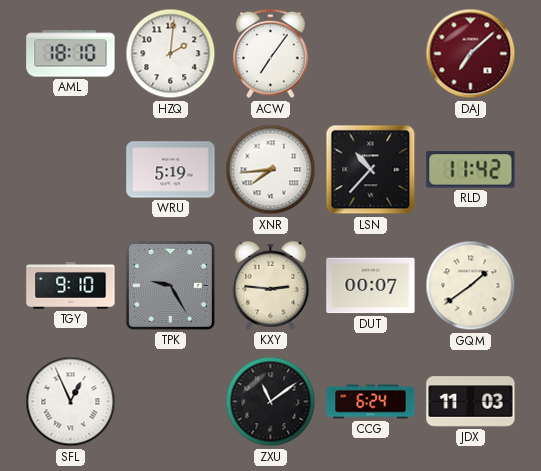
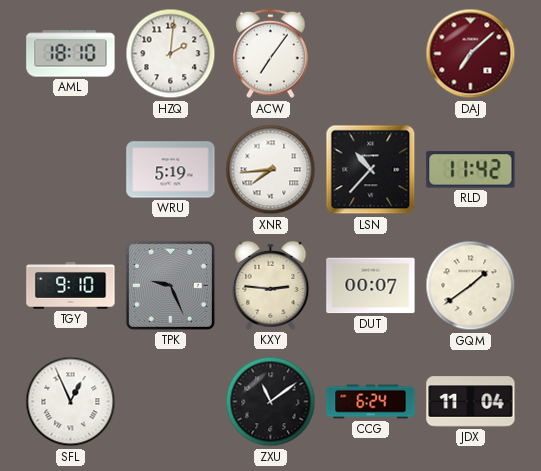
TPK: 9:25 -> 9:26
JDX: 11:03 -> 11:04
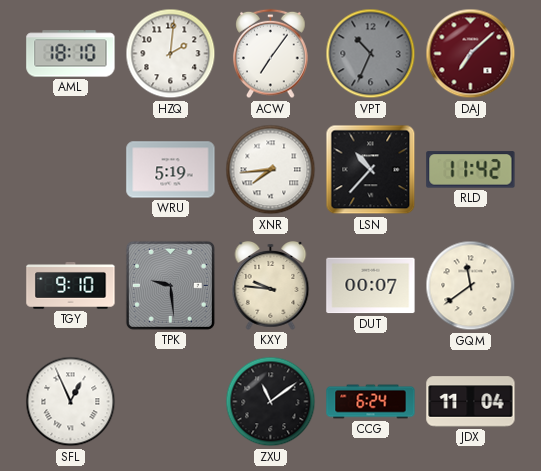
VPT: none -> 10:34
TPK: 9:26 -> 9:29
KXY: 2:46 -> 9:46
GQM: 1:39 -> 11:39
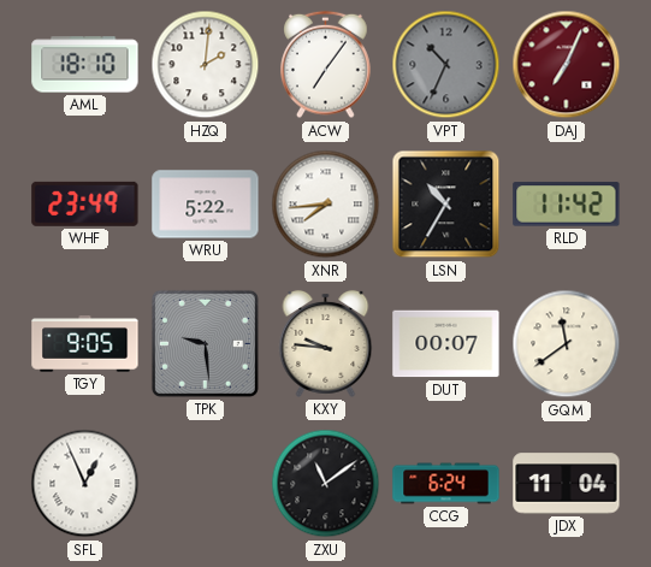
DAJ: 7:08 -> 7:04
WHF: none -> 23:49
WRU: 5:19 -> 5:22
LSN: 10:37 -> 10:35
TGY: 9:10 -> 9:05
